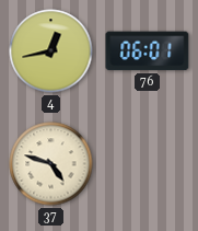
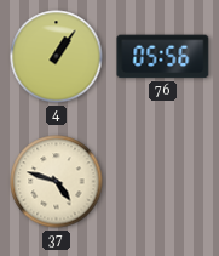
4: 12:43 -> 1:06
76: 06:01 -> 05:56
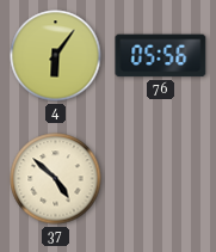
4: 1:06 -> 6:06
37: 4:48 -> 4:52
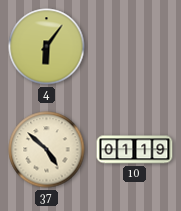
76: 05:56 -> none
10: none -> 01:19
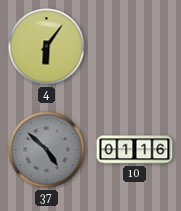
37 dial: cream -> grey
10: 01:19 -> 01:16
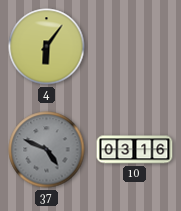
37: 4:52 -> 4:49
10: 01:16 -> 03:16
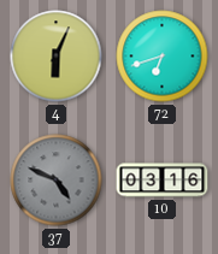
4: 6:06 -> 6:04
72: none -> 6:42
